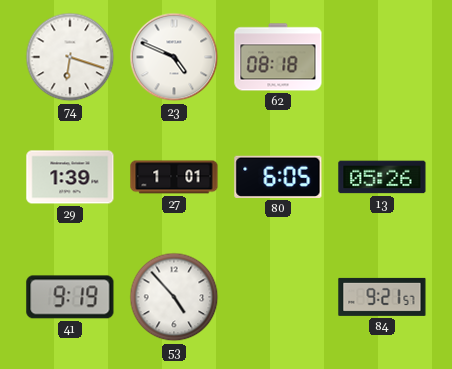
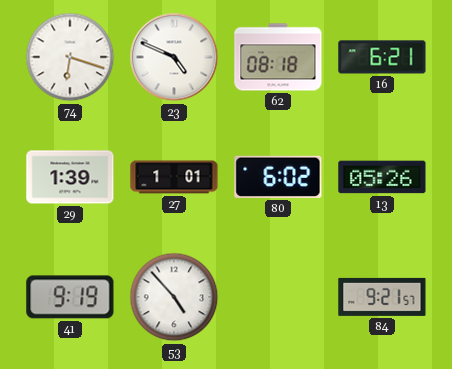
16: none -> 6:21
80: 6:05 -> 6:02
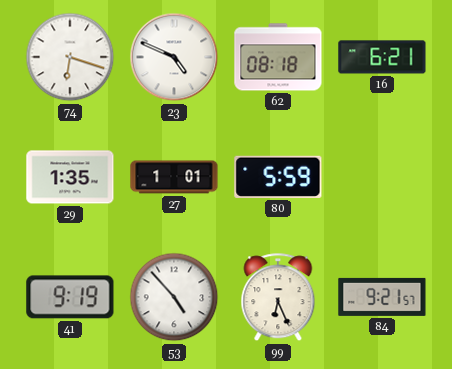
29: 1:39 -> 1:35
80: 6:02 -> 5:59
13: 05:26 -> none
99: none -> 6:26
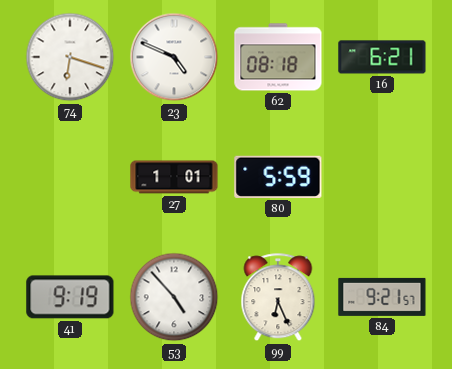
29: 1:35 -> none
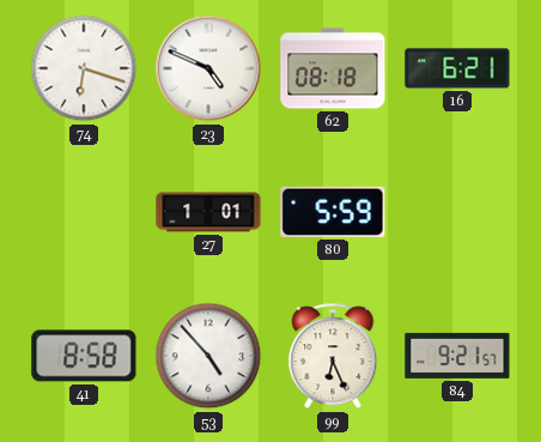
41: 9:19 -> 8:58
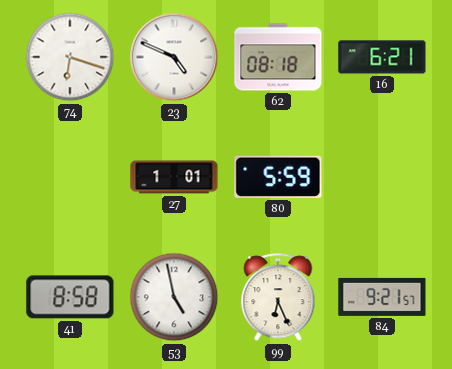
53: 4:53 -> 4:58
